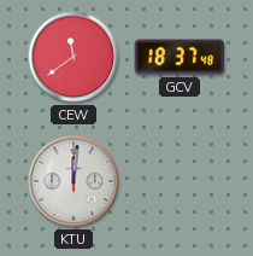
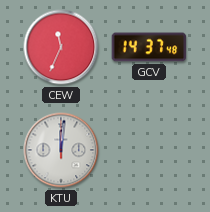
CEW: 11:39 -> 11:34
GCV: 18:37 -> 14:37
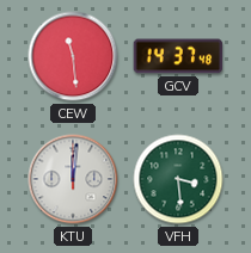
CEW: 11:34 -> 11:29
VFH: none -> 3:29
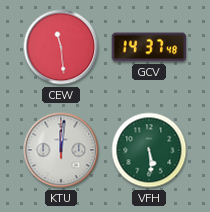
VFH: 3:29 -> 5:29
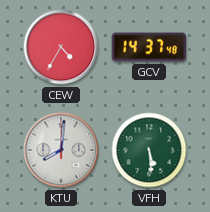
CEW: 11:29 -> 4:35
KTU: 12:01 -> 8:01
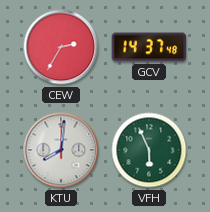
CEW: 4:35 -> 2:35
VFH: 5:29 -> 5:56
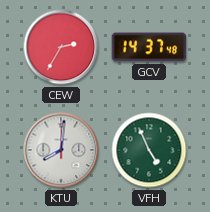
VFH: 5:56 -> 4:56
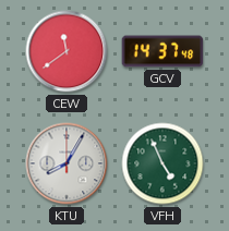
CEW: 2:35 -> 11:39
KTU: 8:01 -> 8:05
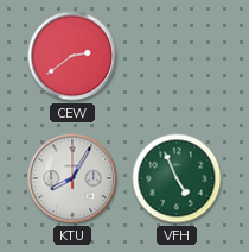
CEW: 11:39 -> 2:39
GCV: 14:37 -> none
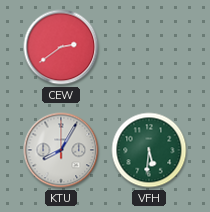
VFH: 4:56 -> 5:31
